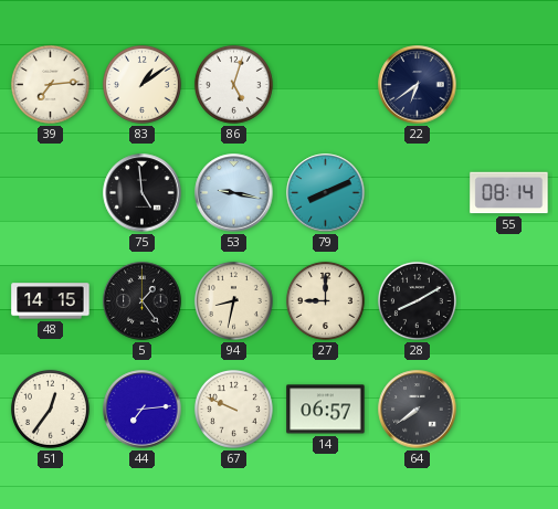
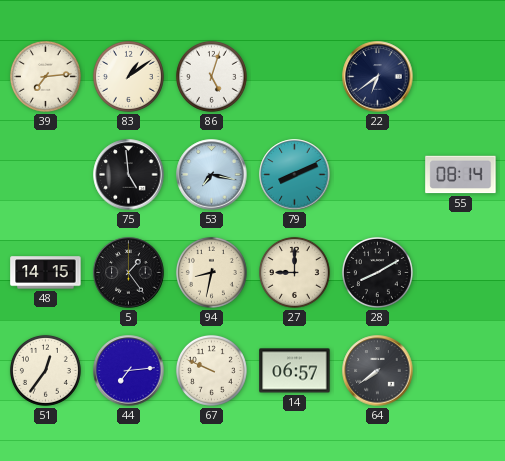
53: 9:17 -> 7:17
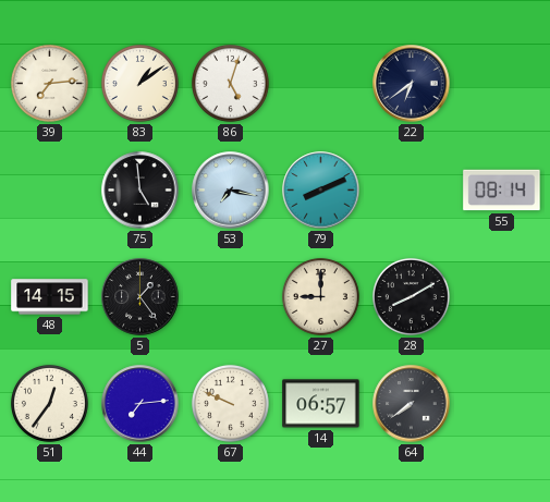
94: 8:32 -> none
